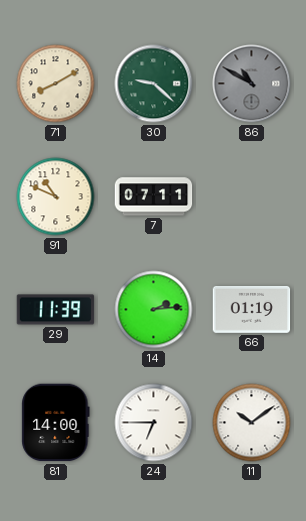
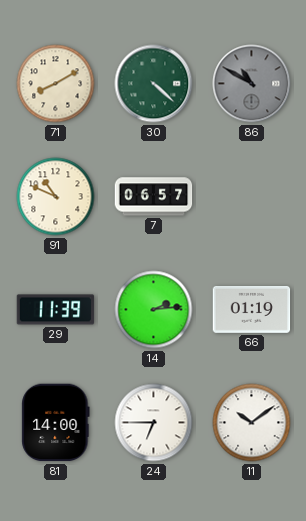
30: 9:22 -> 4:22
7: 07:11 -> 06:57
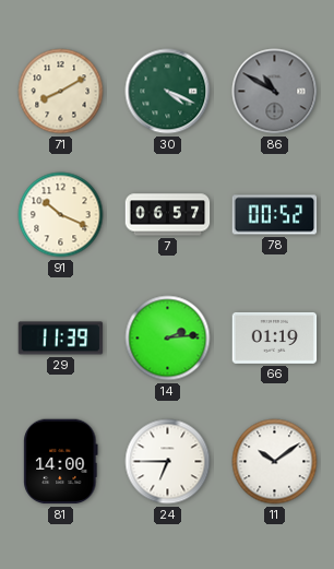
30: 4:22 -> 4:19
91: 10:49 -> 10:19
78: none -> 00:52
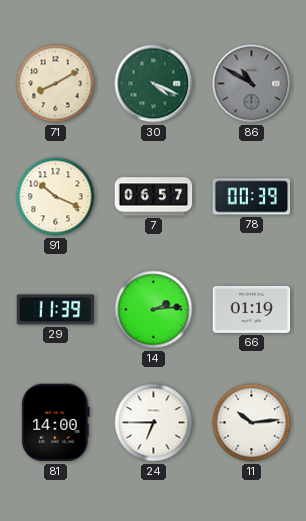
78: 00:52 -> 00:39
11: 10:09 -> 10:14
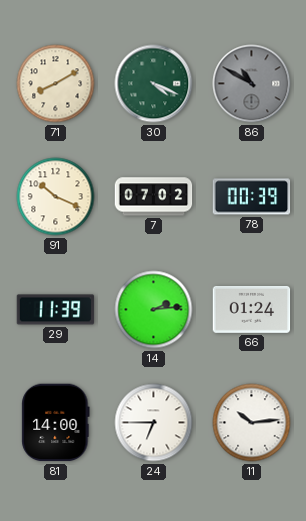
7: 06:57 -> 07:02
66: 01:19 -> 01:24
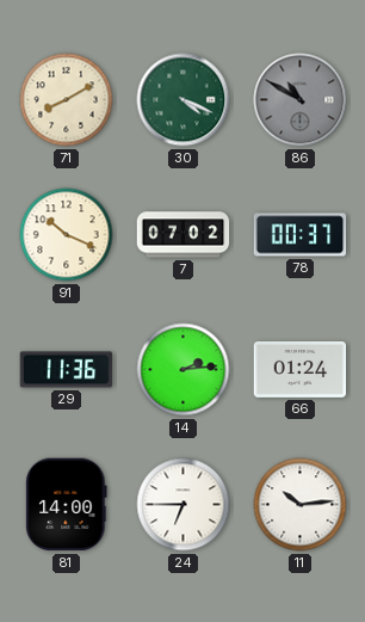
78: 00:39 -> 00:37
29: 11:39 -> 11:36
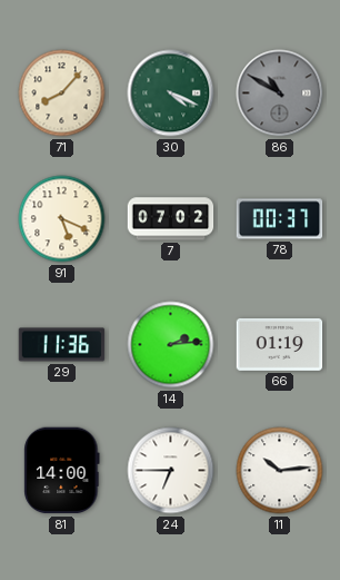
71: 8:10 -> 8:07
91: 10:19 -> 5:19
66: 01:24 -> 01:19
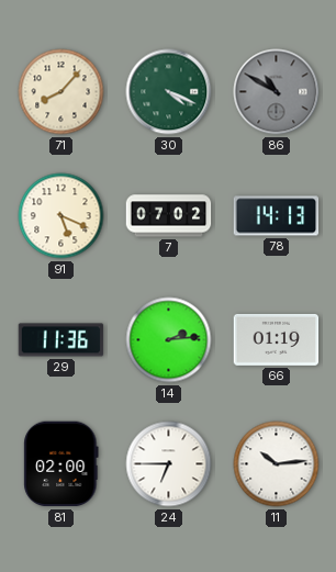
78: 00:37 -> 14:13
81: 14:00 -> 02:00
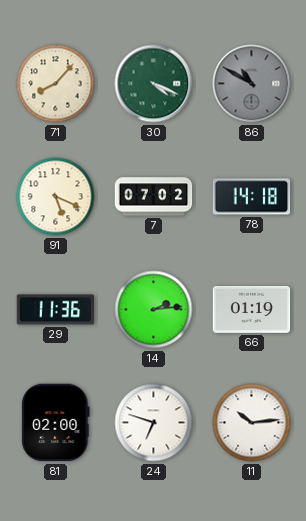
78: 14:13 -> 14:18
24: 6:45 -> 6:48
